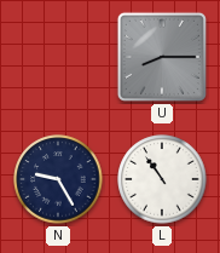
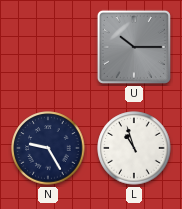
U: 8:15 -> 10:15
L: 10:54 -> 10:57
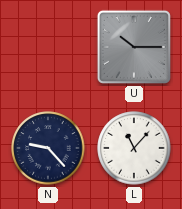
N: 9:25 -> 9:23
L: 10:57 -> 11:07
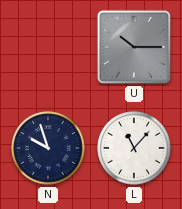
N: 9:23 -> 9:57
